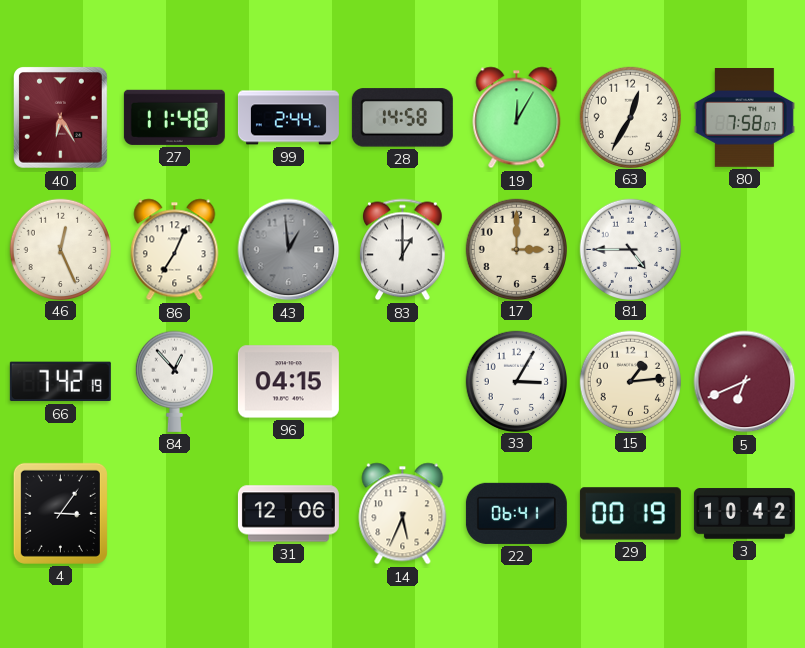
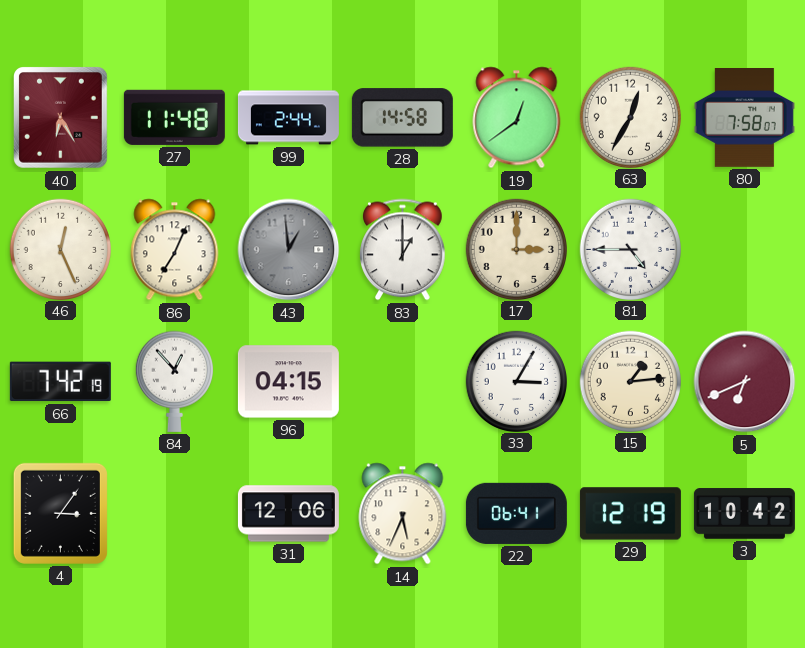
19: 12:05 -> 12:39
29: 00:19 -> 12:19
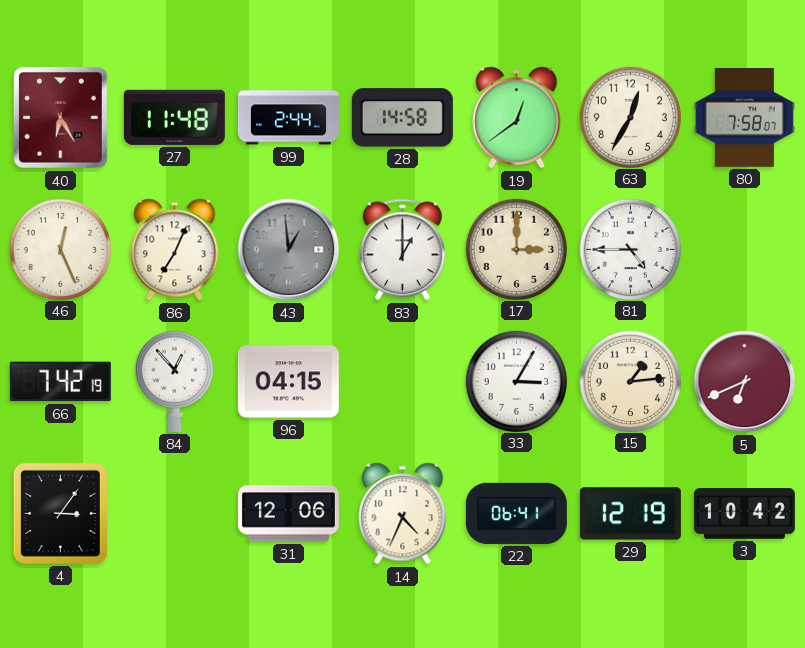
14: 5:34 -> 4:34
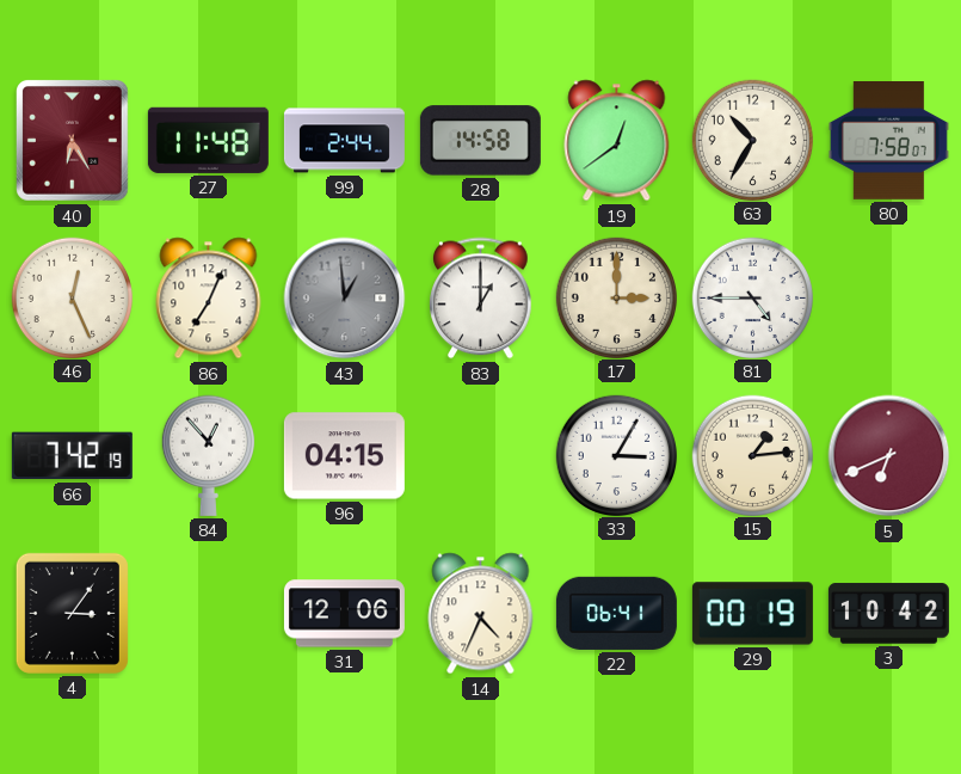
63: 12:35 -> 10:35
29: 12:19 -> 00:19
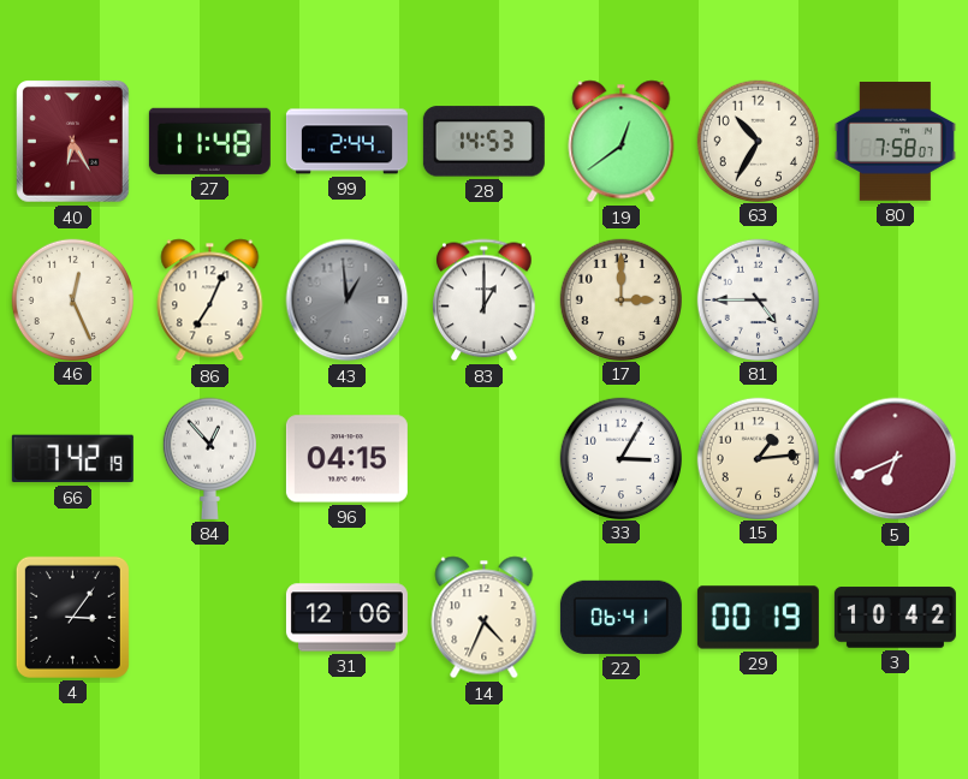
28: 14:58 -> 14:53
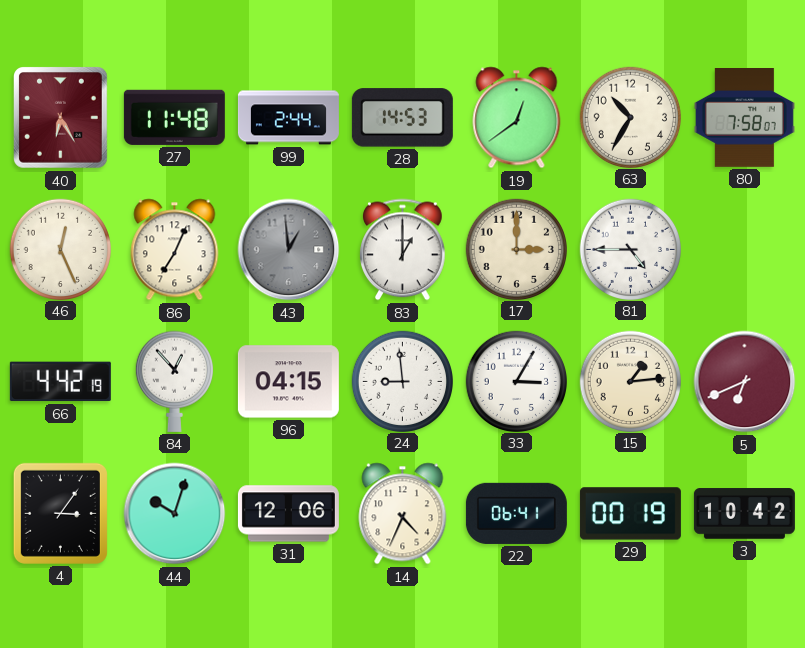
66: 7:42 -> 4:42
24: none -> 8:59
44: none -> 10:03
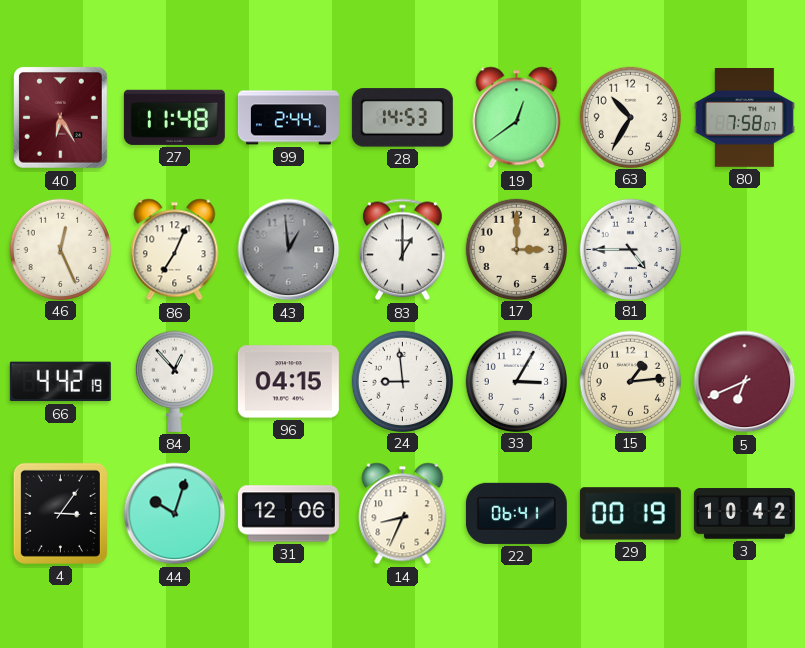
14: 4:34 -> 8:34
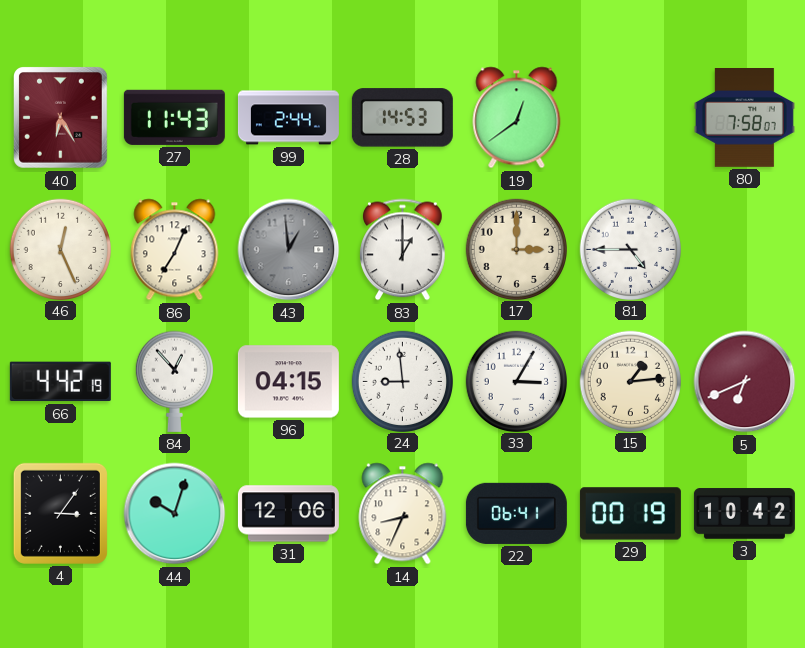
27: 11:48 -> 11:43
63: 10:35 -> none
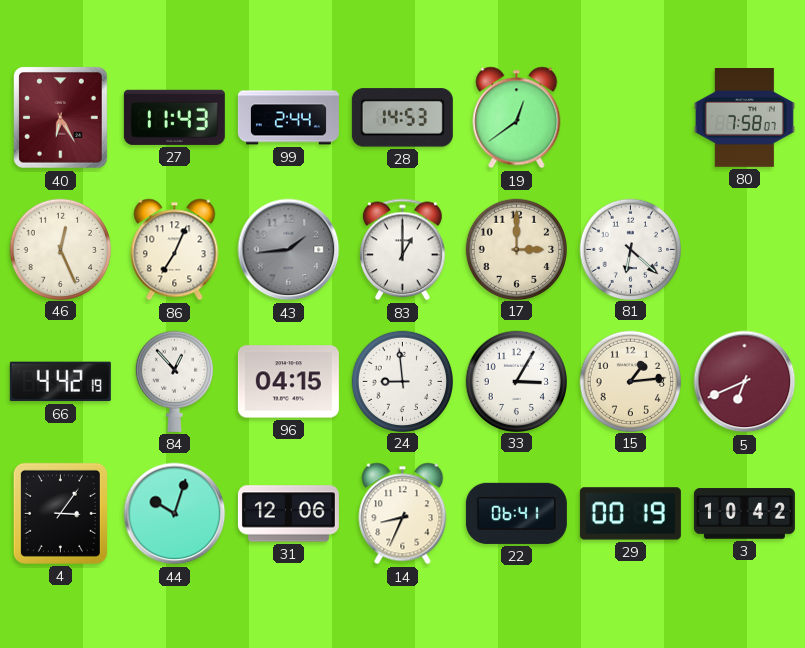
43: 12:59 -> 1:44
81: 4:45 -> 6:22
